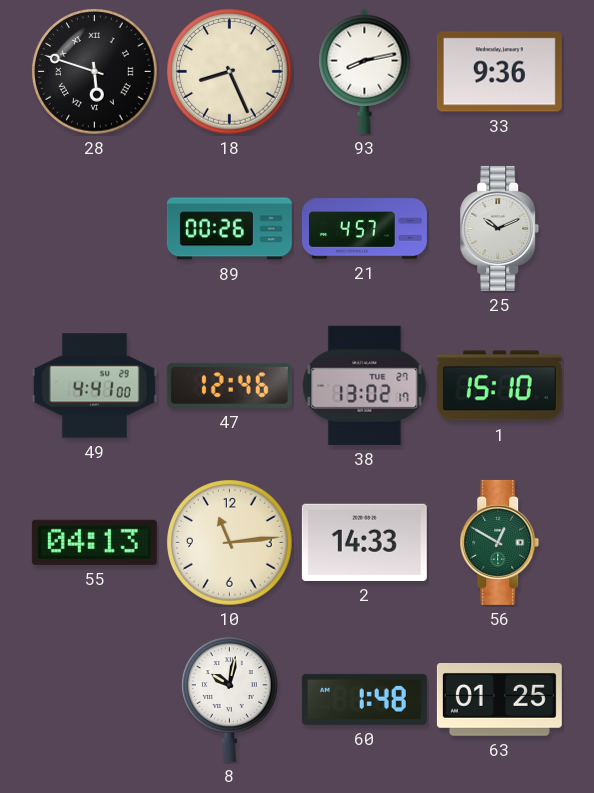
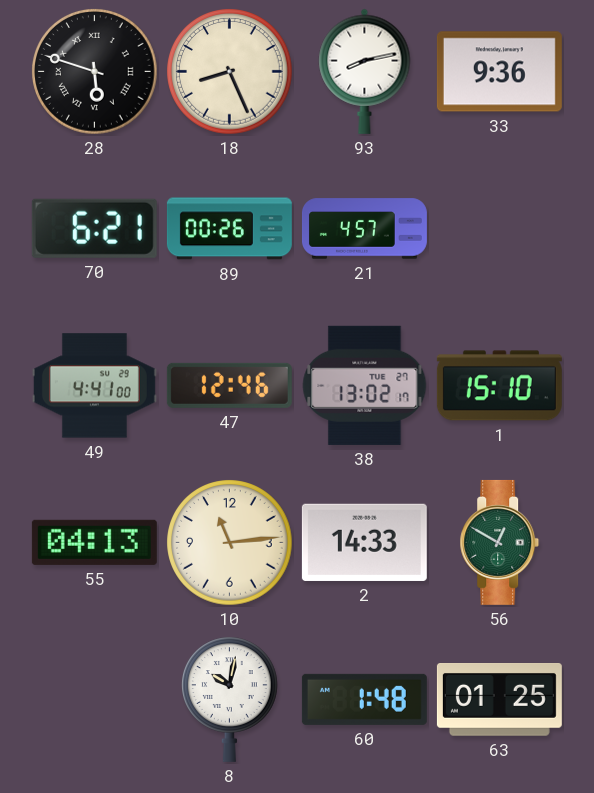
70: none -> 6:21
25: 10:11 -> none
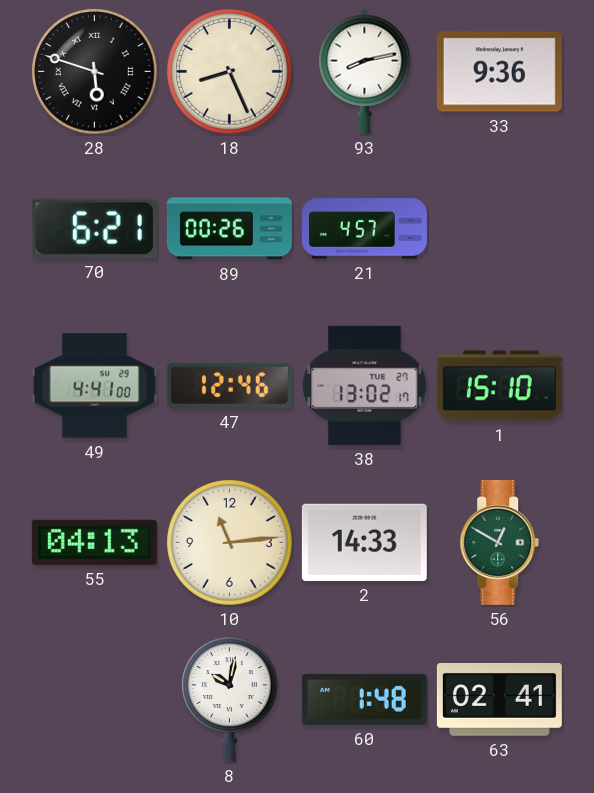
63: 01:25 -> 02:41
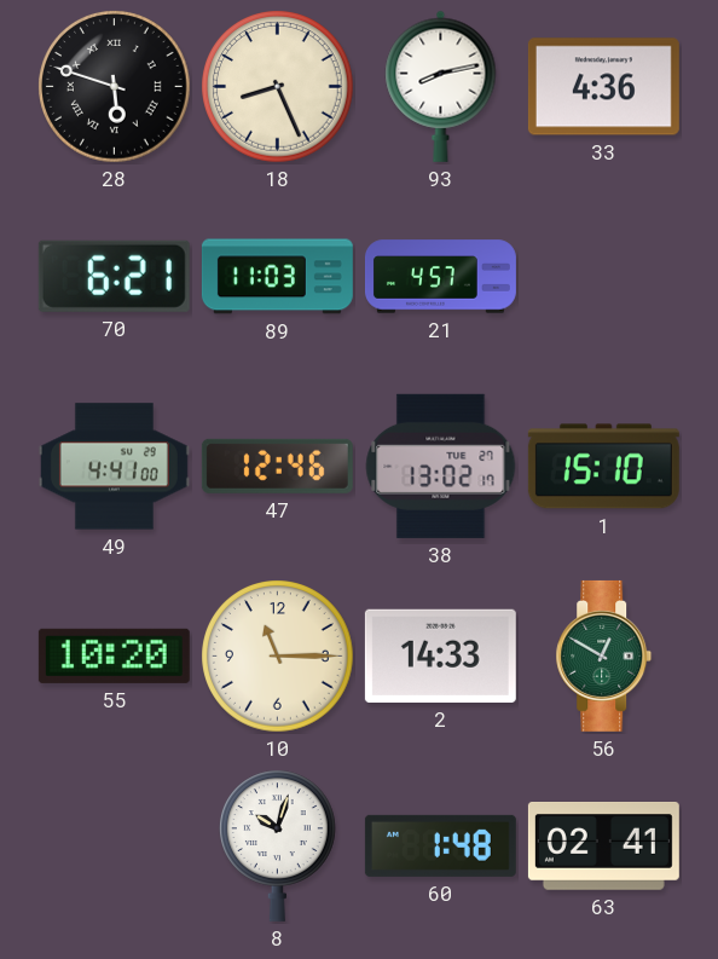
33: 9:36 -> 4:36
89: 00:26 -> 11:03
55: 04:13 -> 10:20
10: 11:14 -> 11:15
8: 10:02 -> 10:03
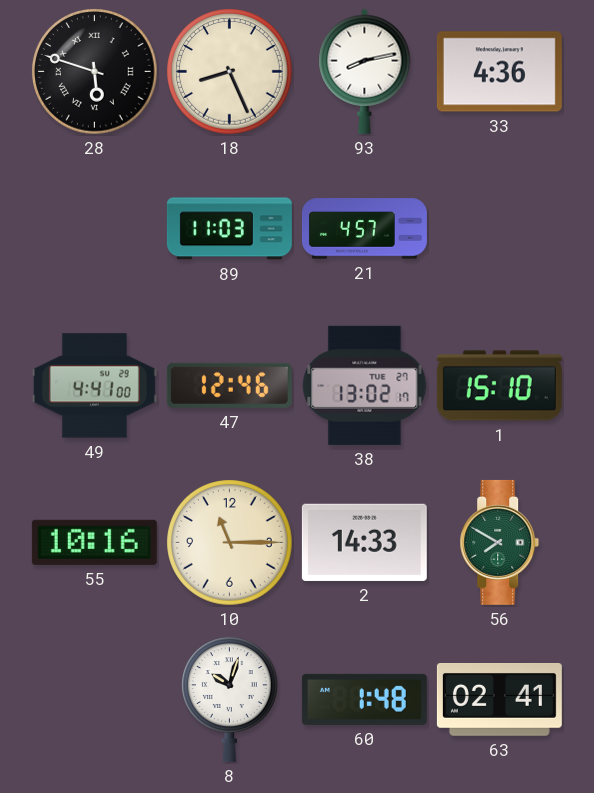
70: 6:21 -> none
55: 10:20 -> 10:16
56: 12:50 -> 7:50
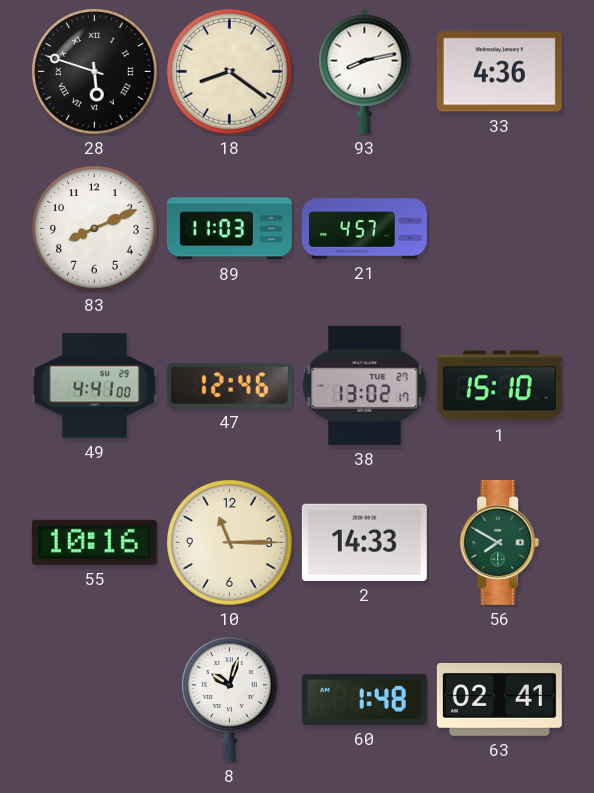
18: 8:26 -> 8:21
83: none -> 8:11
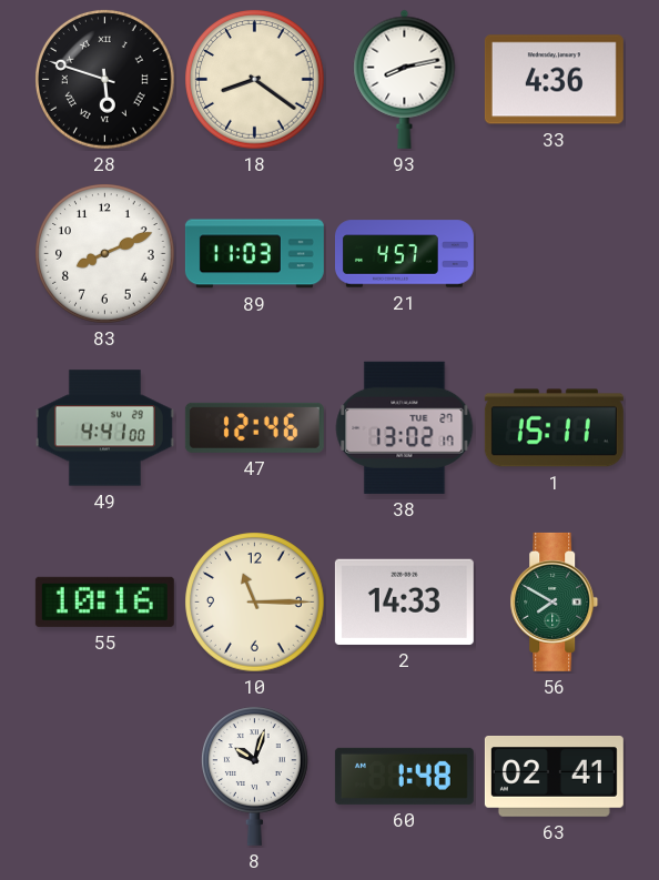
1: 15:10 -> 15:11
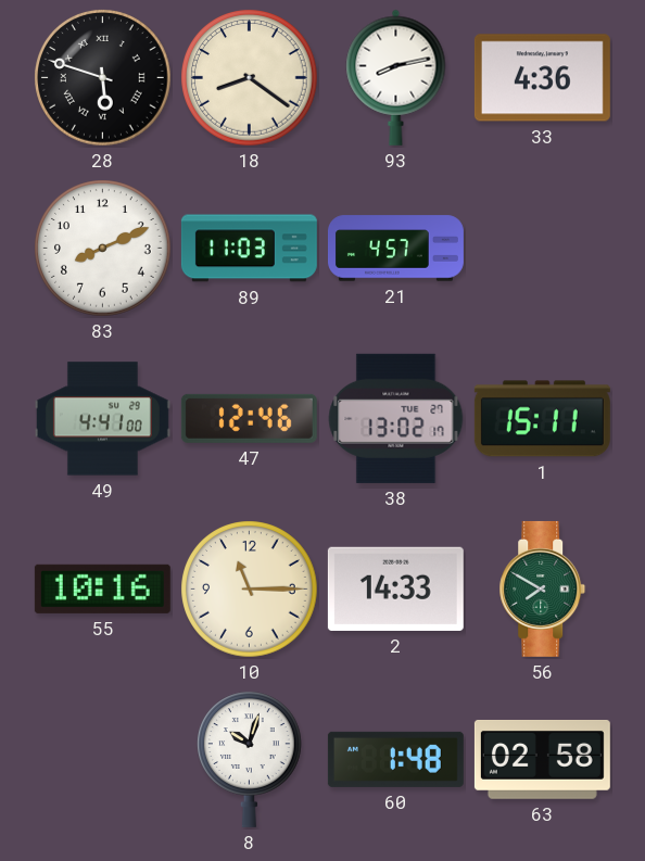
63: 02:41 -> 02:58
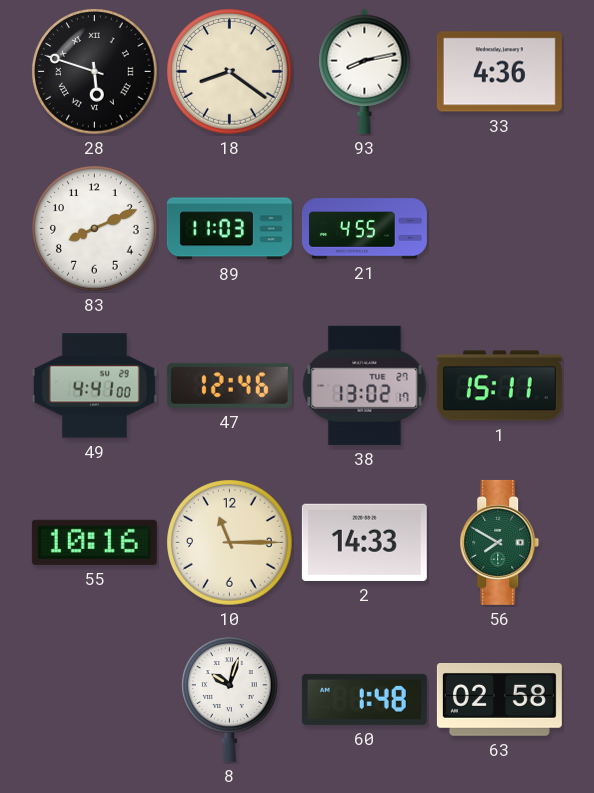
21: 4:57 -> 4:55
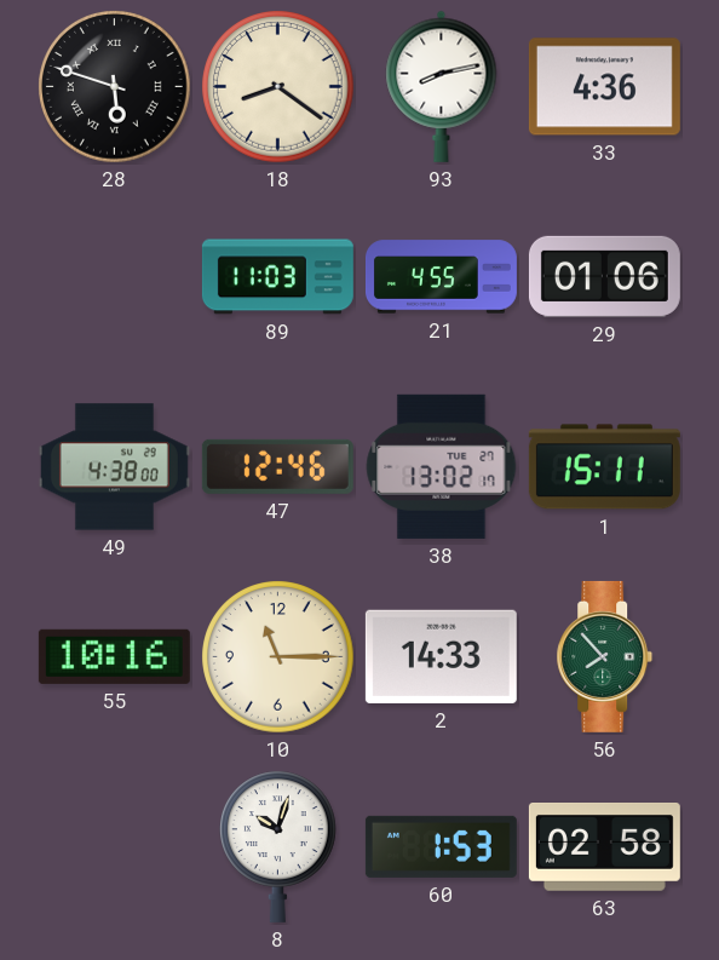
83: 8:11 -> none
29: none -> 01:06
49: 4:41 -> 4:38
56: 7:50 -> 7:53
60: 1:48 -> 1:53
